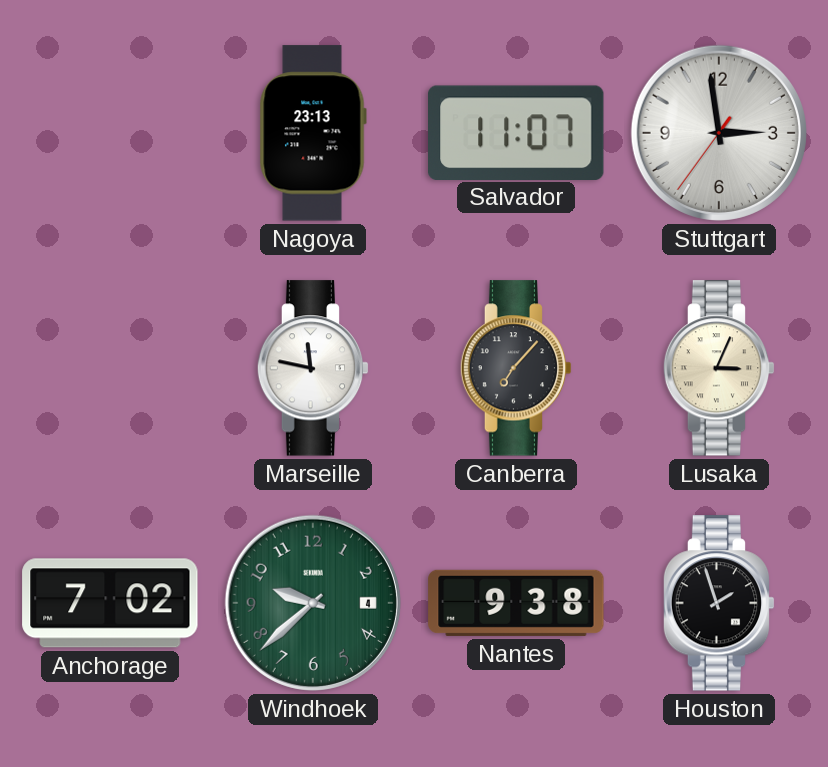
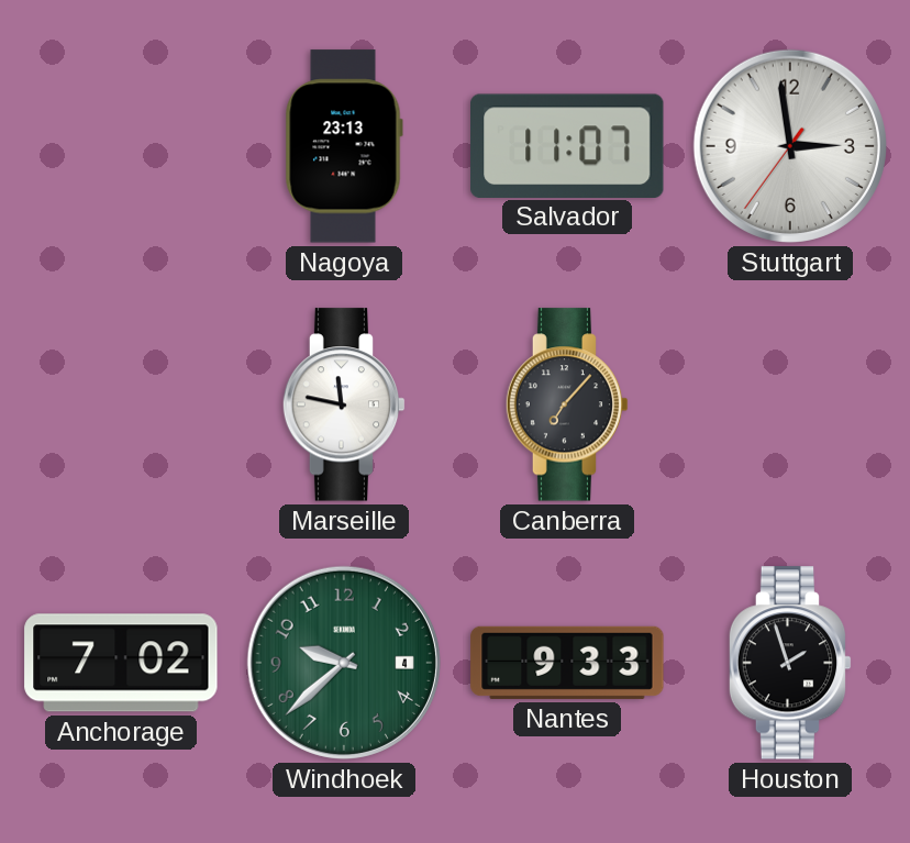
Lusaka: 3:04 -> none
Nantes: 9:38 -> 9:33
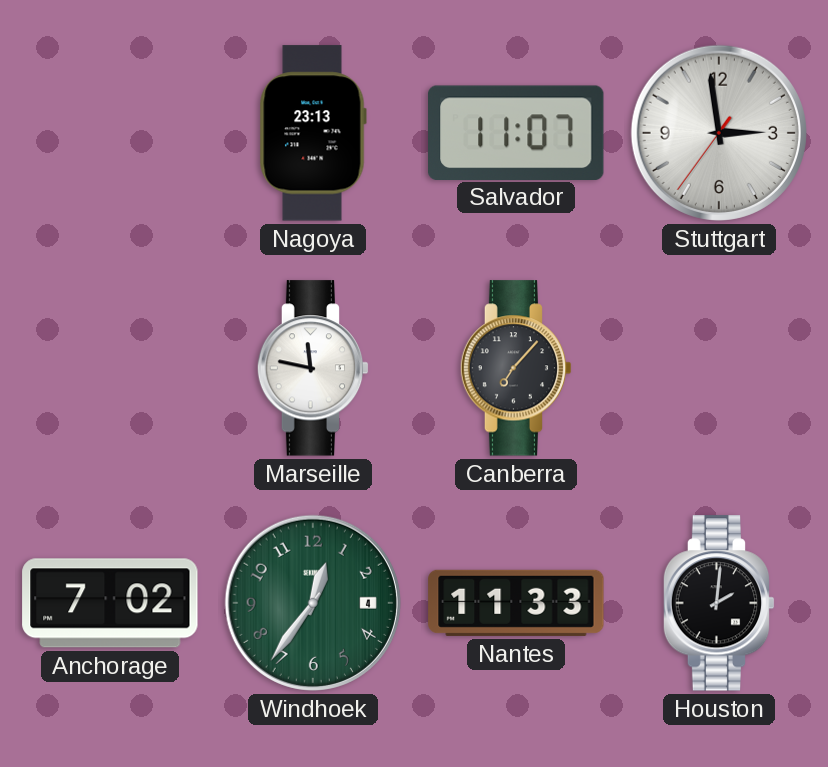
Windhoek: 9:38 -> 12:36
Nantes: 9:33 -> 11:33
Houston: 1:57 -> 2:01
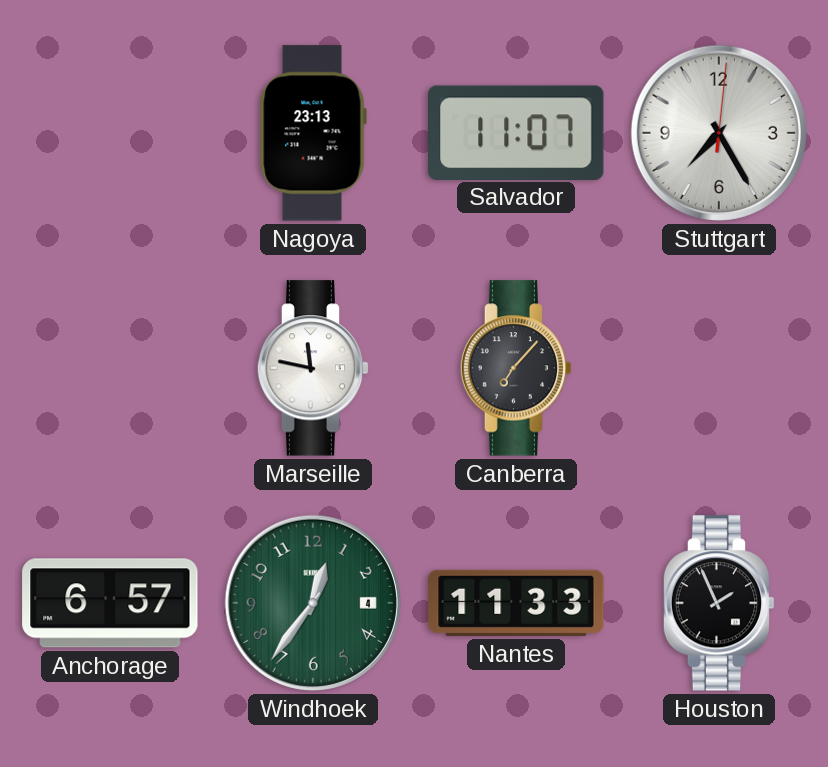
Stuttgart: 2:58 -> 7:25
Anchorage: 7:02 -> 6:57
Houston: 2:01 -> 1:56
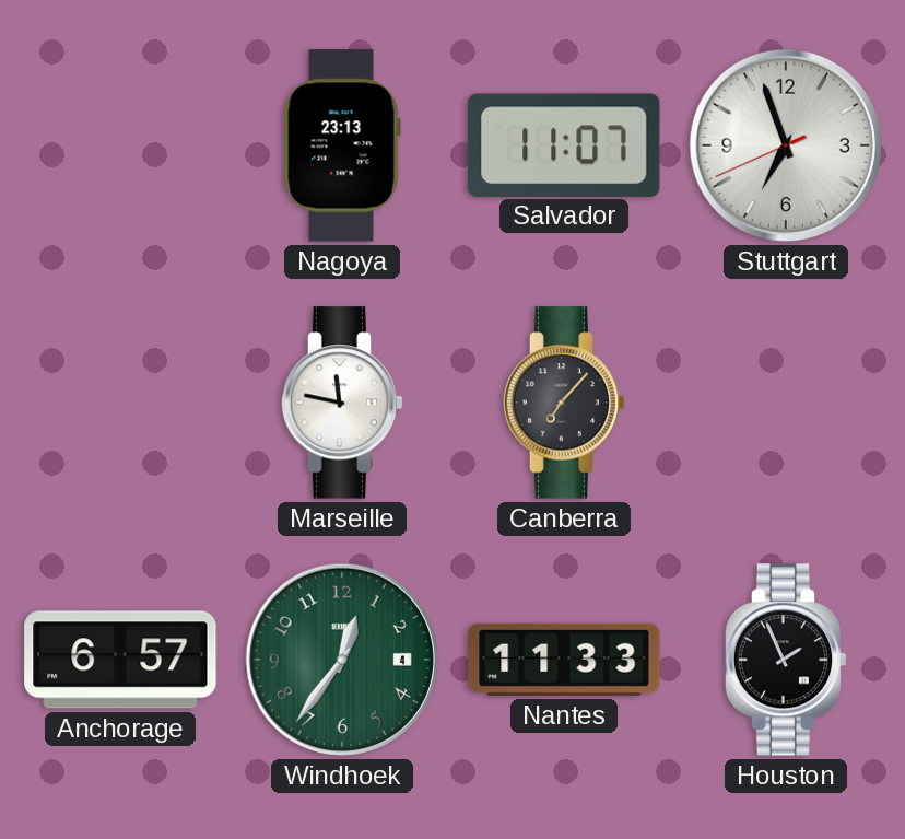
Stuttgart: 7:25 -> 6:56
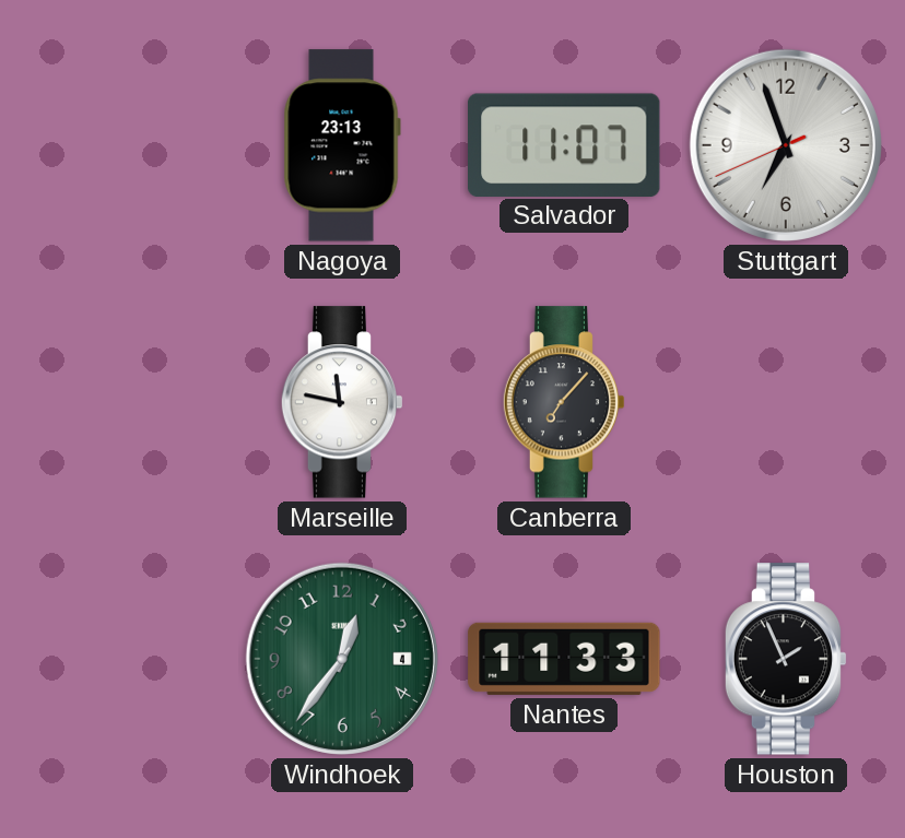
Anchorage: 6:57 -> none
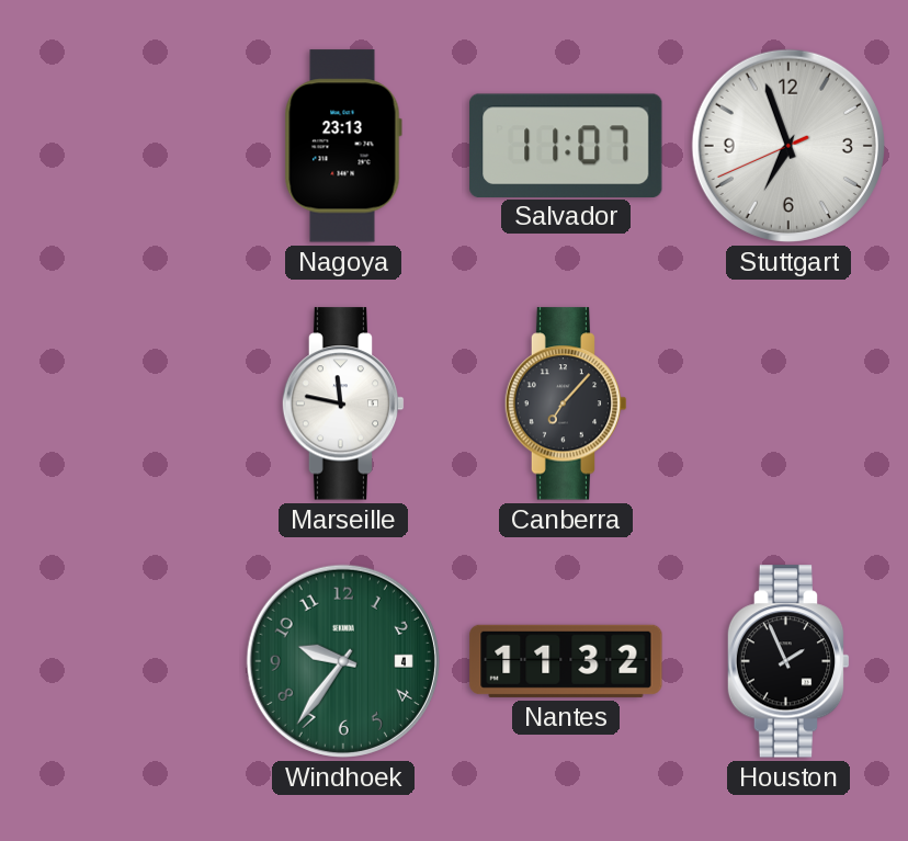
Windhoek: 12:36 -> 9:36
Nantes: 11:33 -> 11:32
